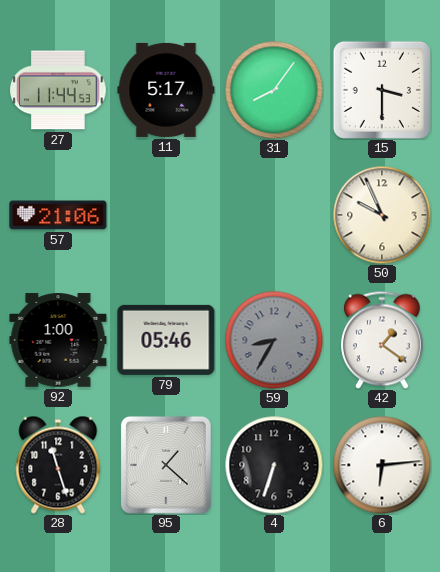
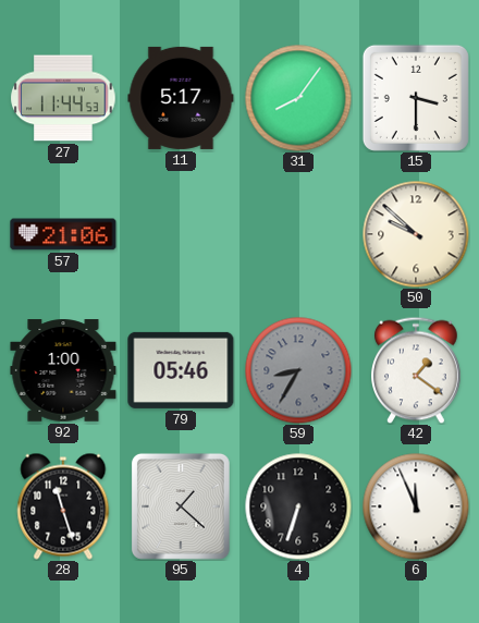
50: 9:56 -> 9:52
6: 6:14 -> 11:56
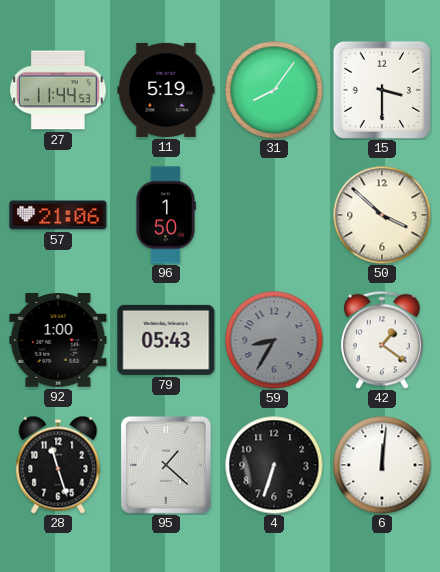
11: 5:17 -> 5:19
96: none -> 1:50
50: 9:52 -> 3:52
79: 05:46 -> 05:43
6: 11:56 -> 12:01
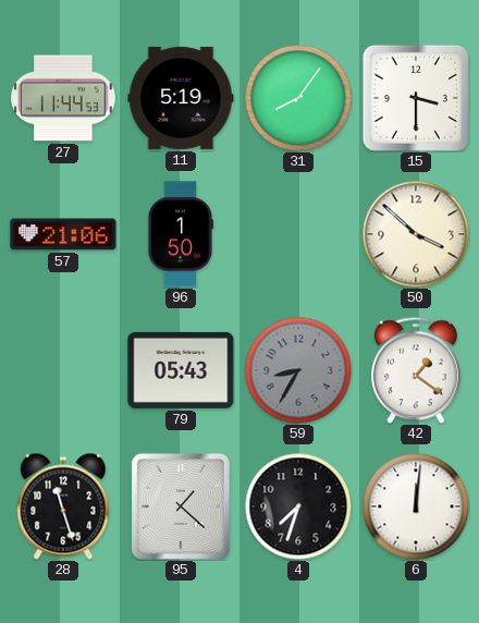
92: 1:00 -> none
4: 6:33 -> 7:33
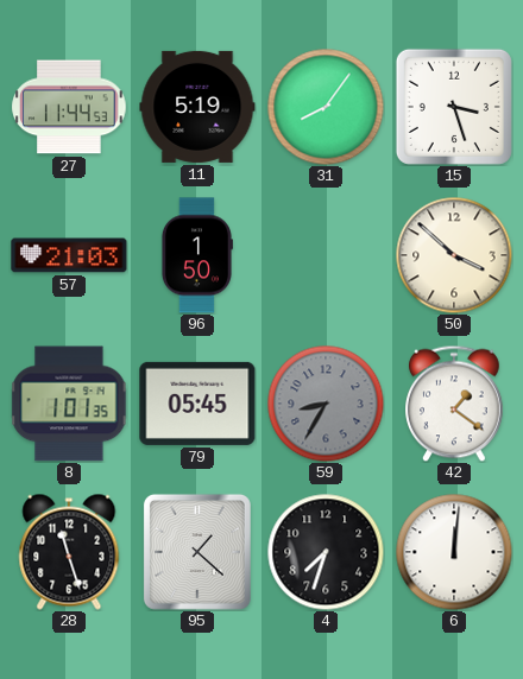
15: 3:30 -> 3:27
57: 21:06 -> 21:03
8: none -> 1:01
79: 05:43 -> 05:45
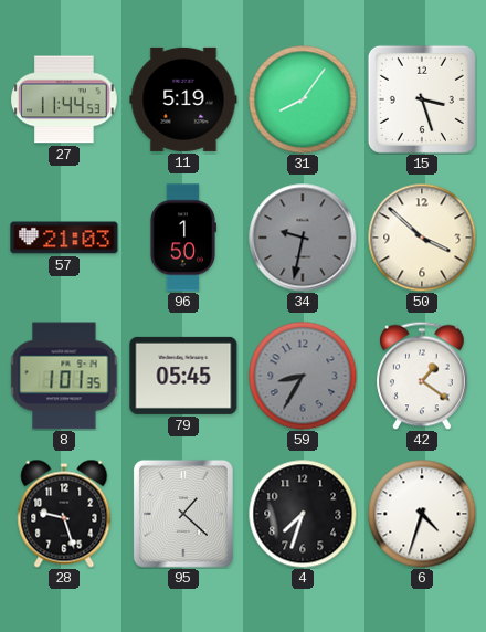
34: none -> 9:32
28: 11:27 -> 9:27
6: 12:01 -> 4:33
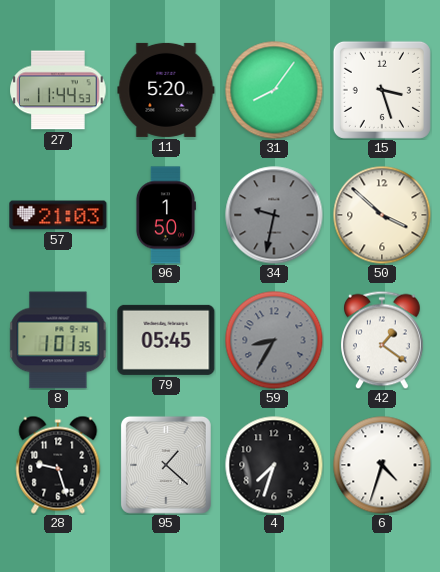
11: 5:19 -> 5:20
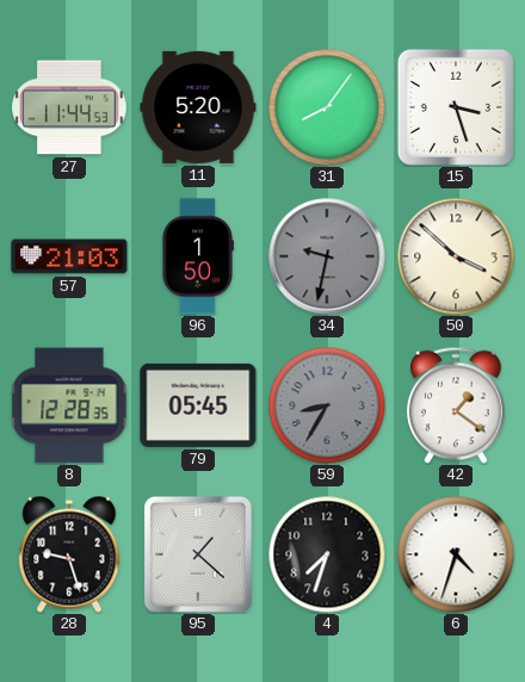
8: 1:01 -> 12:28
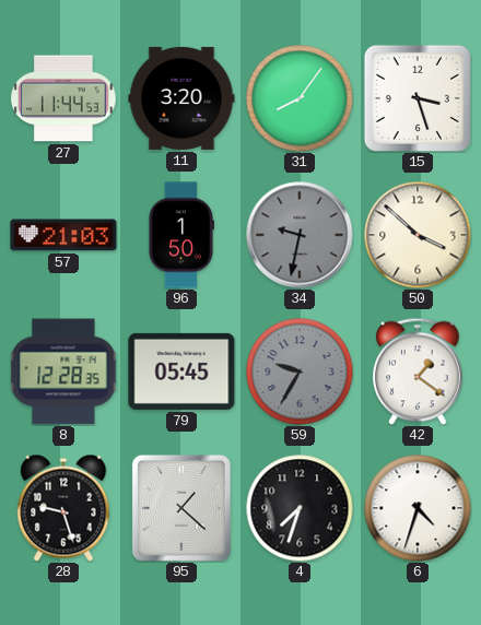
11: 5:20 -> 3:20
59: 8:35 -> 9:35
